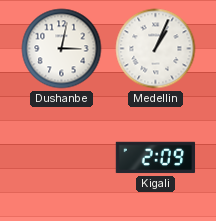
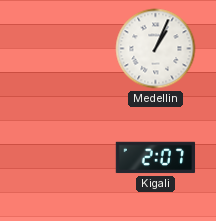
Dushanbe: 3:02 -> none
Kigali: 2:09 -> 2:07
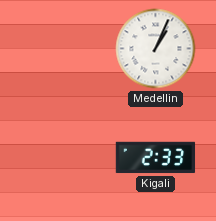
Kigali: 2:07 -> 2:33
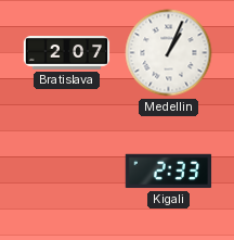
Bratislava: none -> 2:07
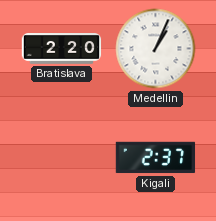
Bratislava: 2:07 -> 2:20
Kigali: 2:33 -> 2:37
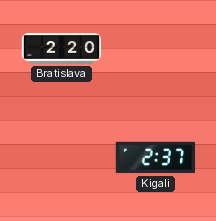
Medellin: 1:04 -> none
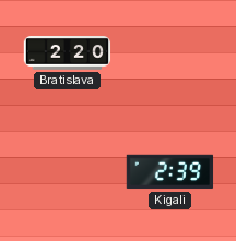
Kigali: 2:37 -> 2:39
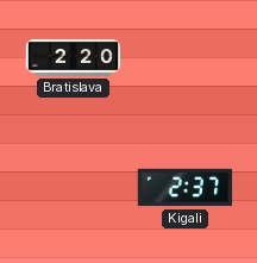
Kigali: 2:39 -> 2:37
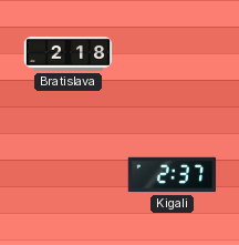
Bratislava: 2:20 -> 2:18
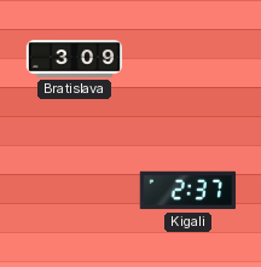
Bratislava: 2:18 -> 3:09
